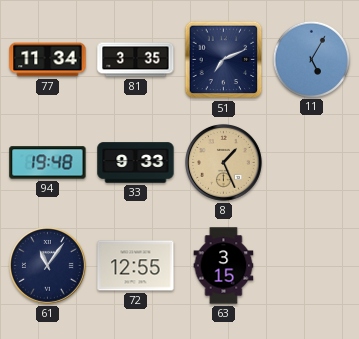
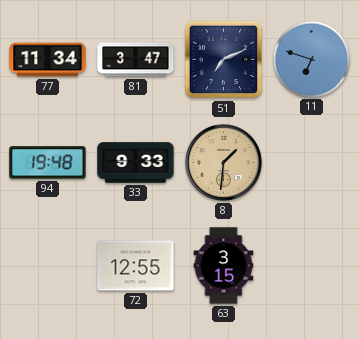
81: 3:35 -> 3:47
11: 5:05 -> 6:48
8: 1:26 -> 1:31
61: 11:06 -> none
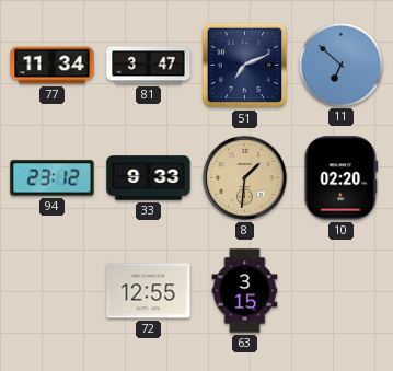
11: 6:48 -> 6:52
94: 19:48 -> 23:12
10: none -> 02:20
